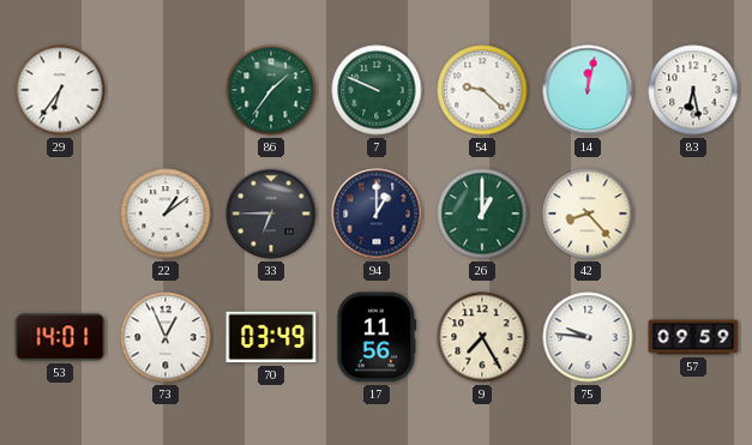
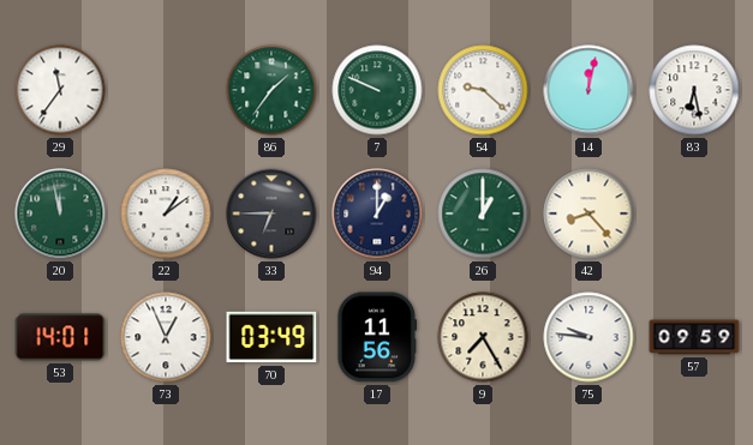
29: 6:36 -> 11:36
20: none -> 11:58
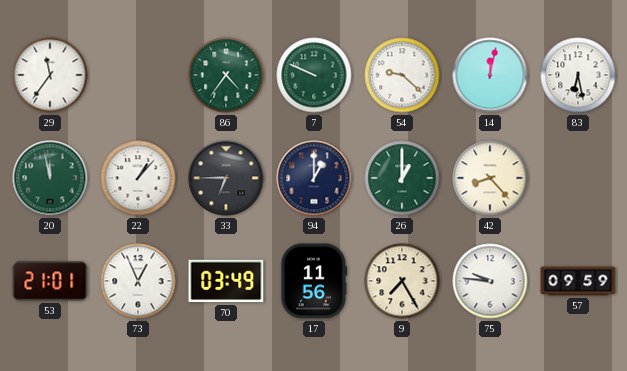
86: 1:36 -> 4:36
22: 1:09 -> 1:07
53: 14:01 -> 21:01
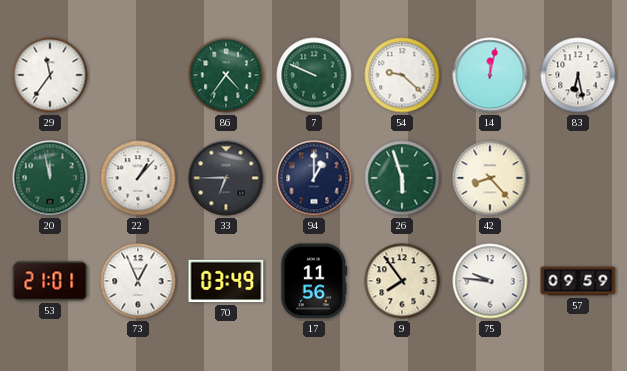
26: 1:00 -> 5:57
9: 7:25 -> 7:54
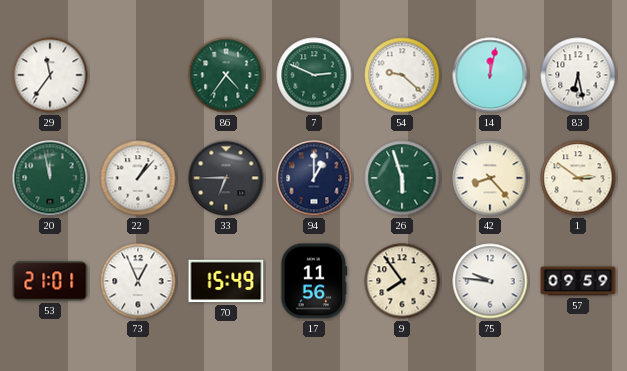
7: 9:49 -> 2:49
1: none -> 2:51
70: 03:49 -> 15:49
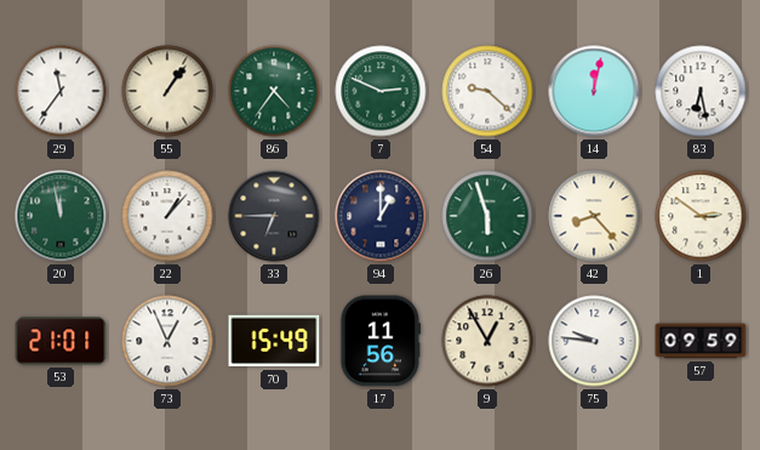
55: none -> 1:06
9: 7:54 -> 12:55
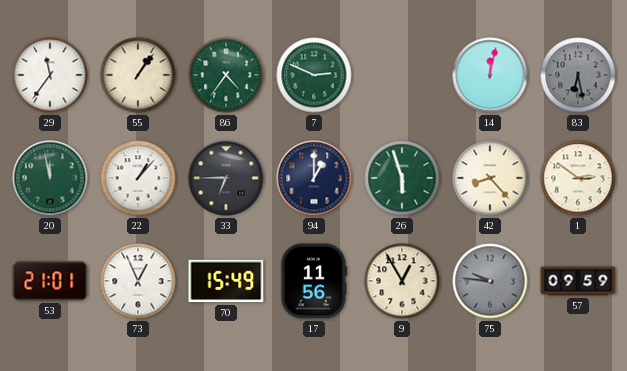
54: 9:22 -> none
83 dial: white -> grey
75 dial: white -> grey
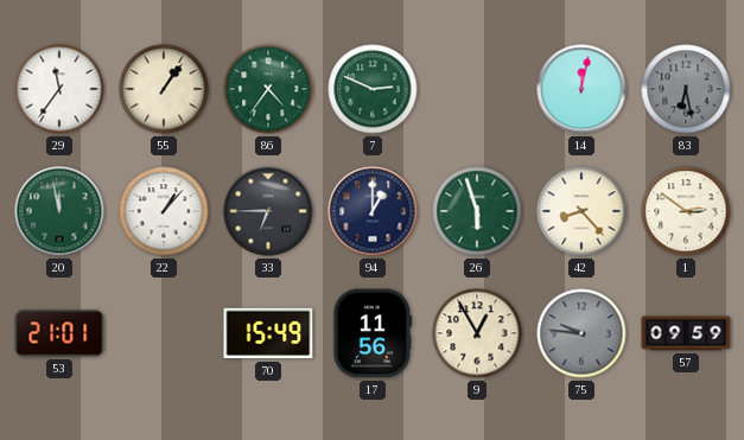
73: 12:56 -> none
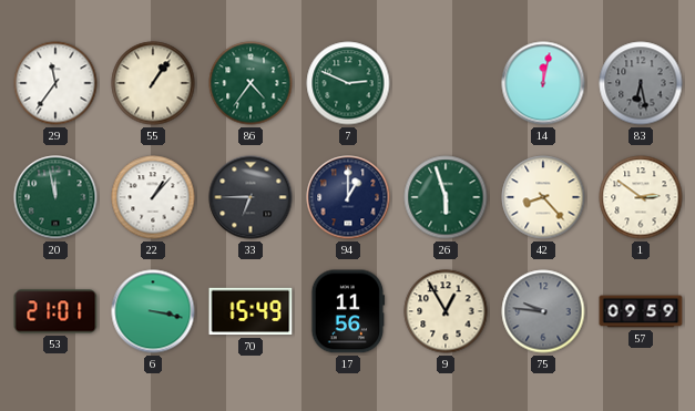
6: none -> 3:17
